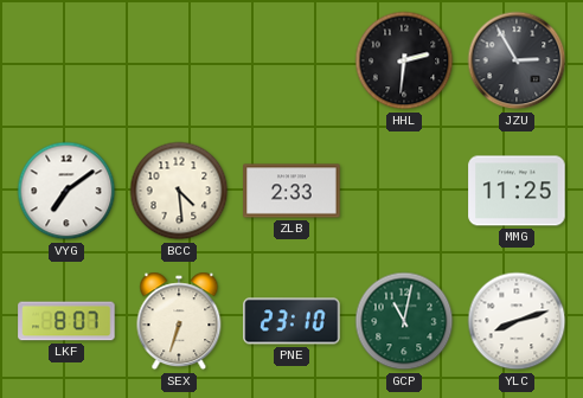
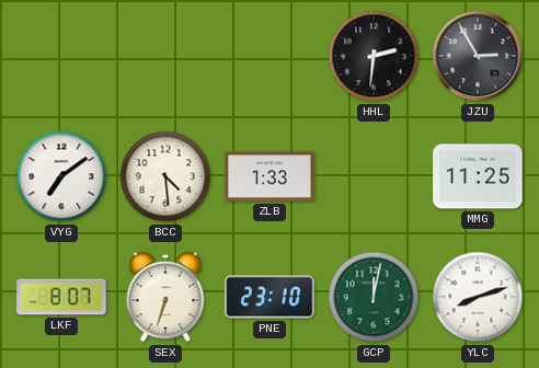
ZLB: 2:33 -> 1:33
GCP: 11:02 -> 12:02
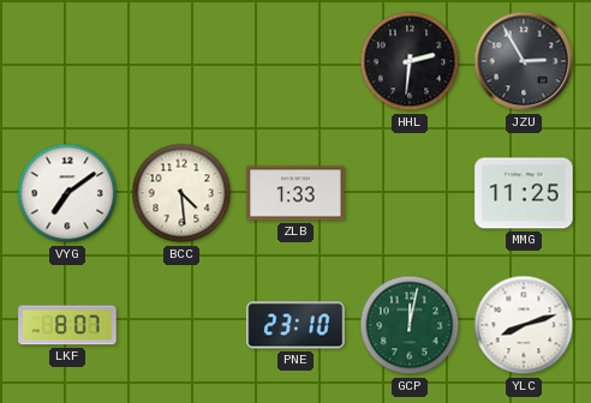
SEX: 6:33 -> none
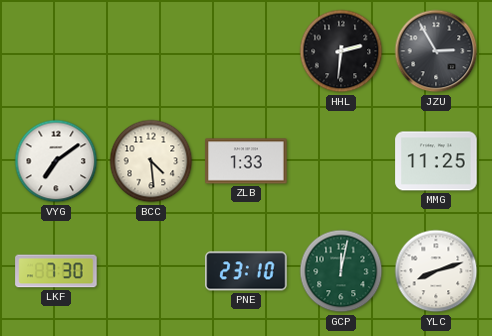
LKF: 8:07 -> 7:30
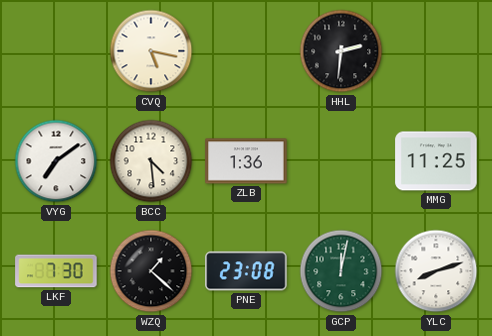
CVQ: none -> 5:17
JZU: 2:55 -> none
ZLB: 1:33 -> 1:36
WZQ: none -> 1:22
PNE: 23:10 -> 23:08
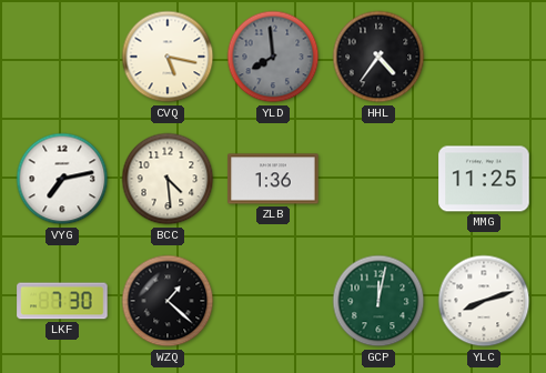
YLD: none -> 7:59
HHL: 2:31 -> 4:36
VYG: 7:09 -> 7:13
PNE: 23:08 -> none
